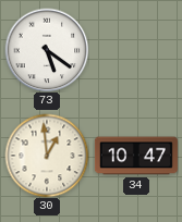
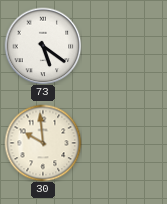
30: 12:59 -> 9:59
34: 10:47 -> none
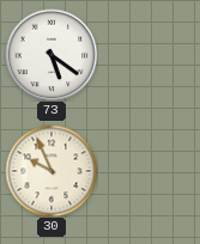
30: 9:59 -> 9:56
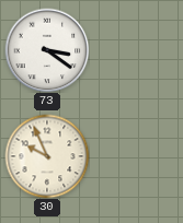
73: 5:21 -> 3:21
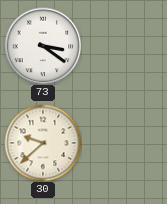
30: 9:56 -> 9:38
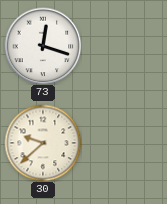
73: 3:21 -> 12:18
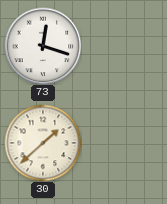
30: 9:38 -> 1:38
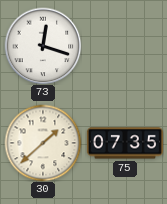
75: none -> 07:35
